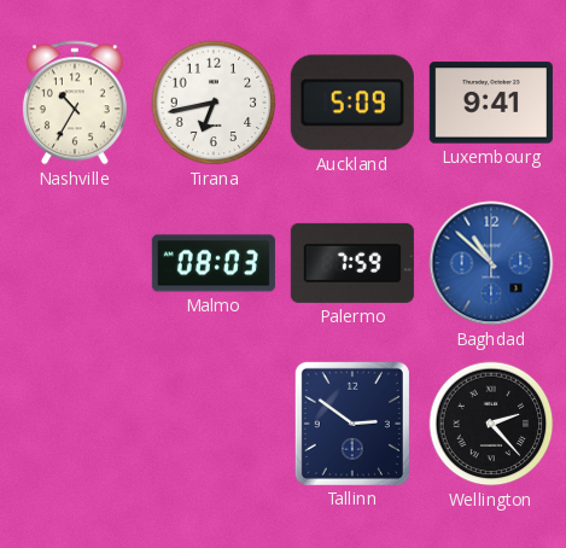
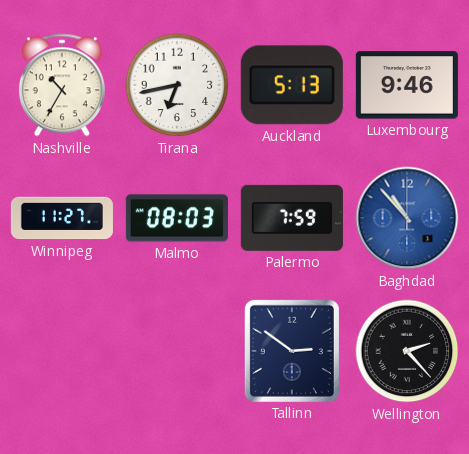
Auckland: 5:09 -> 5:13
Luxembourg: 9:41 -> 9:46
Winnipeg: none -> 11:27
Baghdad: 10:52 -> 10:53
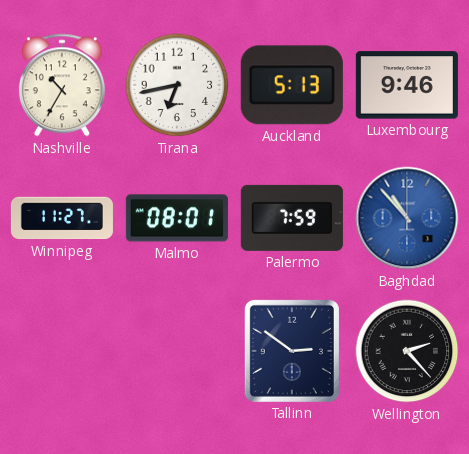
Malmo: 08:03 -> 08:01
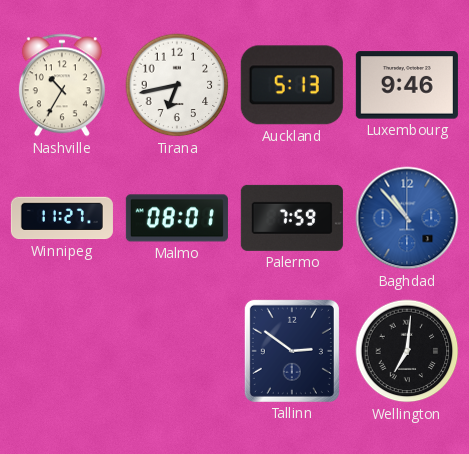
Wellington: 2:23 -> 7:01
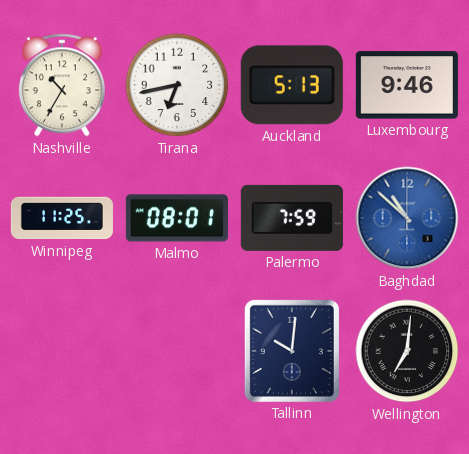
Winnipeg: 11:27 -> 11:25
Baghdad: 10:53 -> 10:52
Tallinn: 2:51 -> 10:01
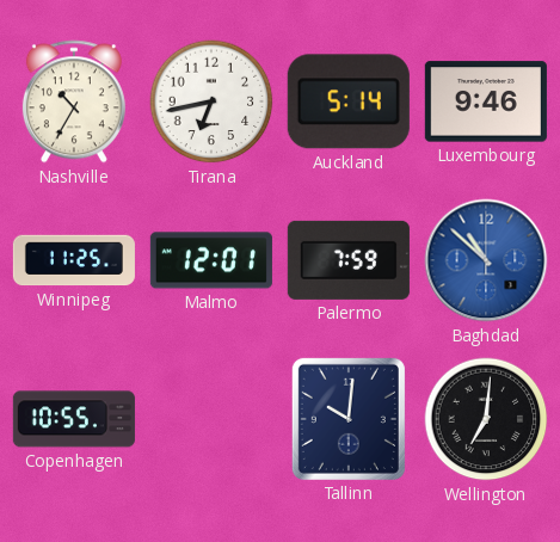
Auckland: 5:13 -> 5:14
Malmo: 08:01 -> 12:01
Copenhagen: none -> 10:55
